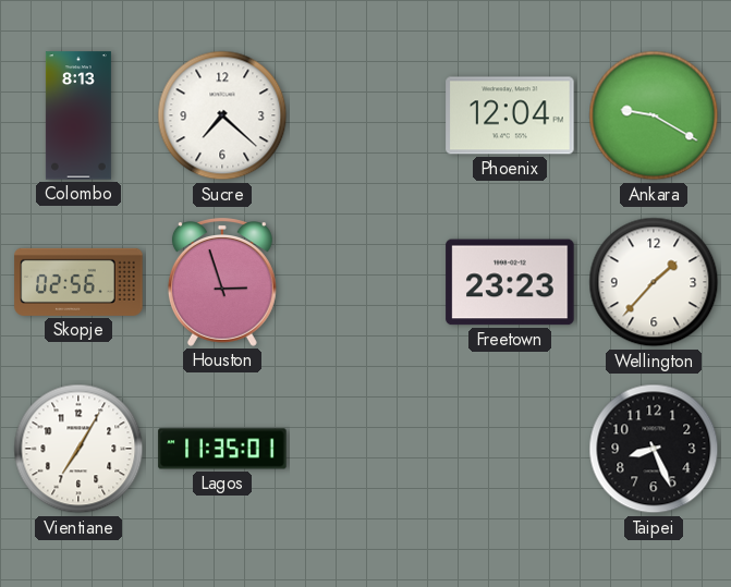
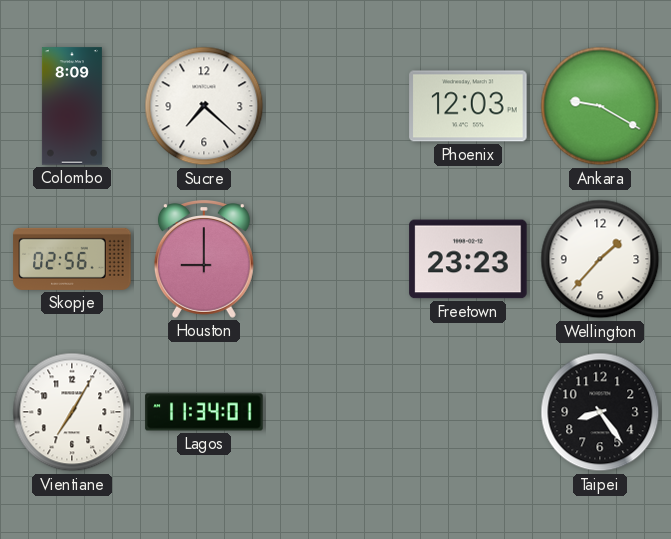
Colombo: 8:13 -> 8:09
Phoenix: 12:04 -> 12:03
Houston: 2:57 -> 9:00
Lagos: 11:35 -> 11:34
Taipei: 8:26 -> 8:24
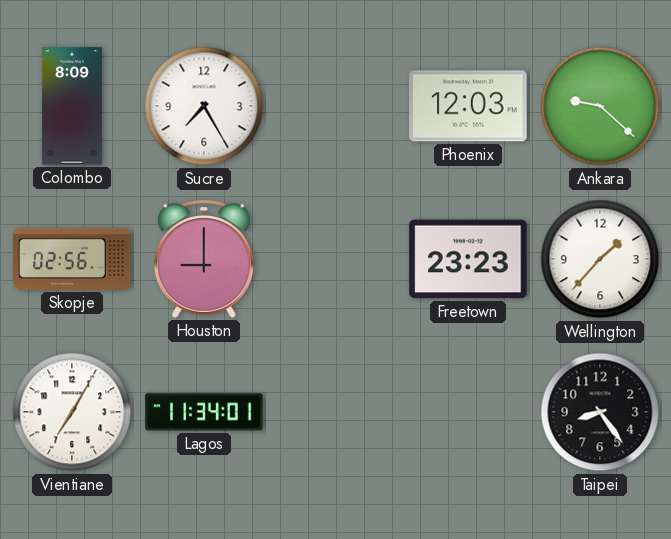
Sucre: 7:22 -> 7:25
Ankara: 9:20 -> 9:22
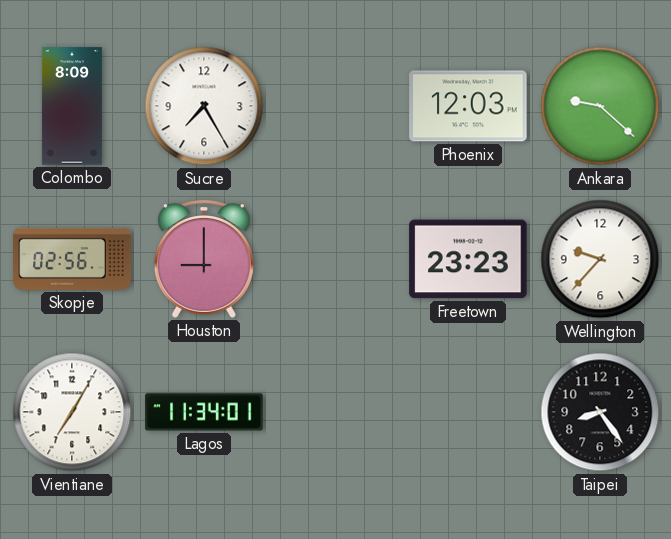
Wellington: 1:37 -> 9:37
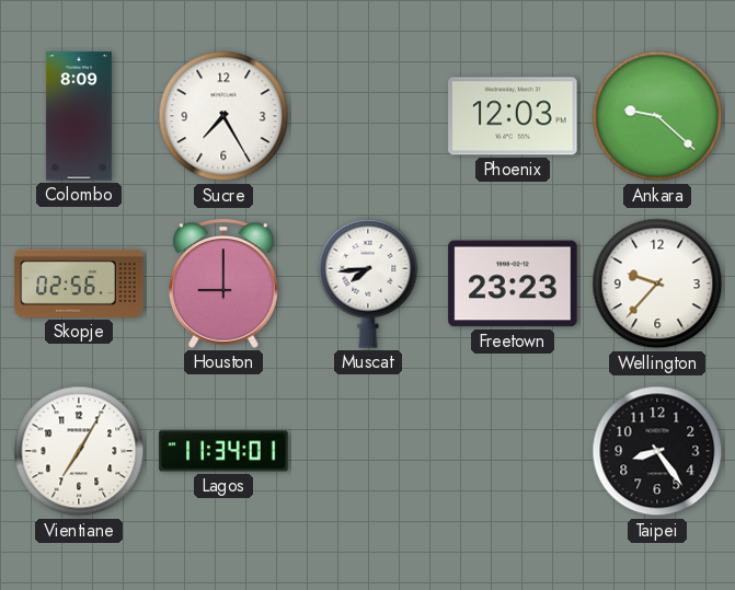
Muscat: none -> 7:44
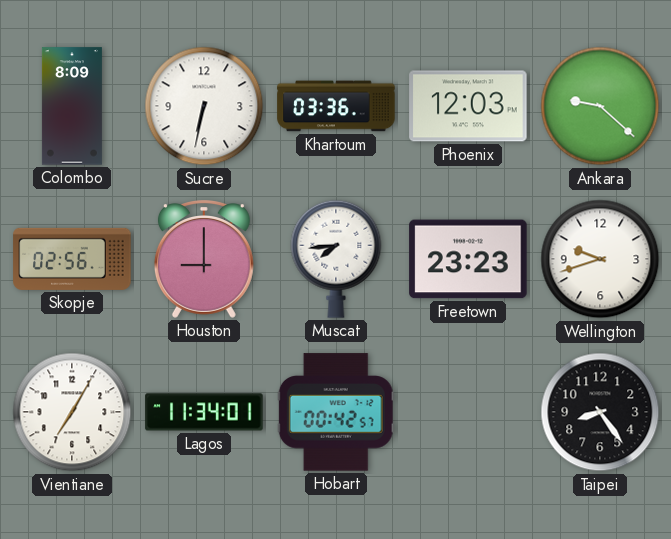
Sucre: 7:25 -> 6:32
Khartoum: none -> 03:36
Wellington: 9:37 -> 9:42
Hobart: none -> 00:42
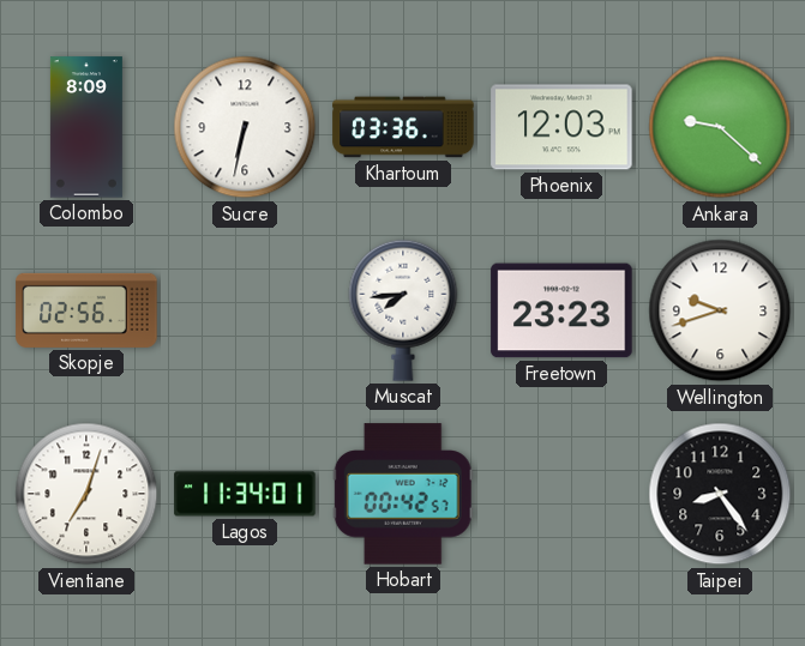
Houston: 9:00 -> none
Vientiane: 7:05 -> 7:03
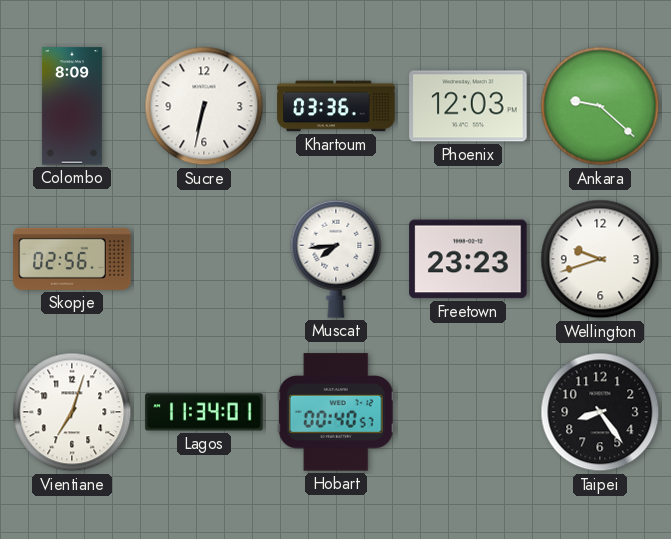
Hobart: 00:42 -> 00:40
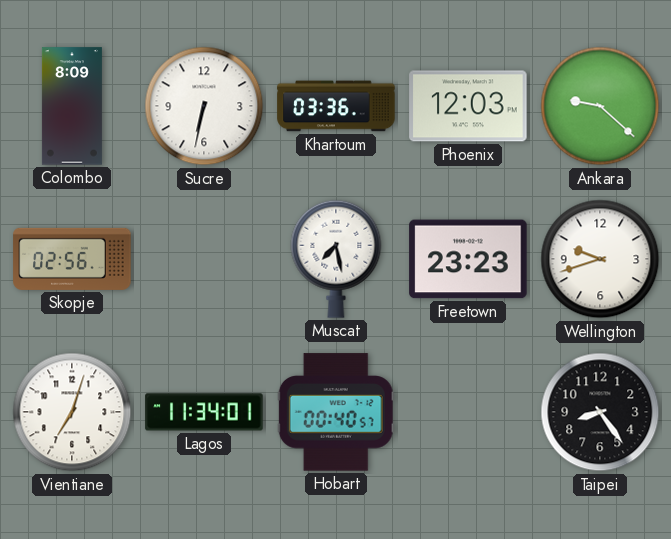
Muscat: 7:44 -> 7:28
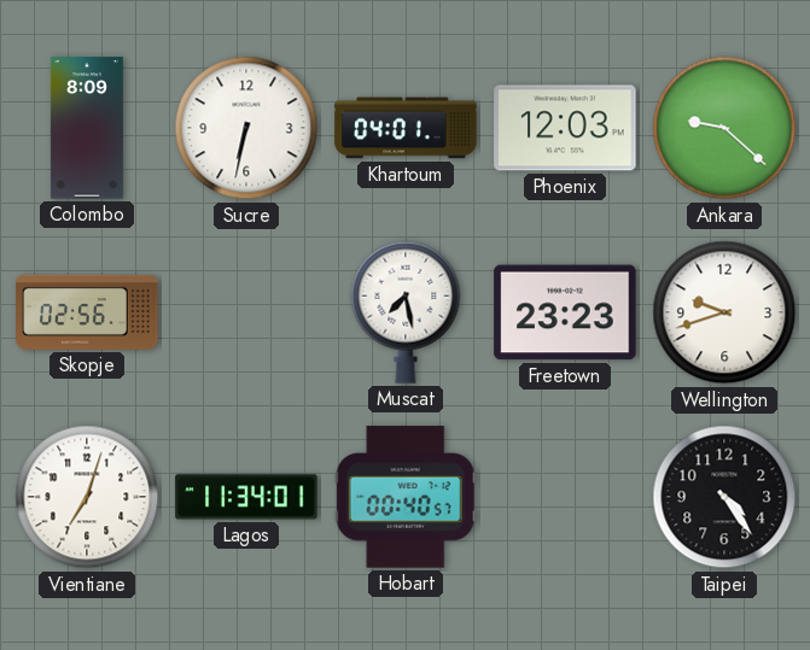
Khartoum: 03:36 -> 04:01
Taipei: 8:24 -> 4:24
